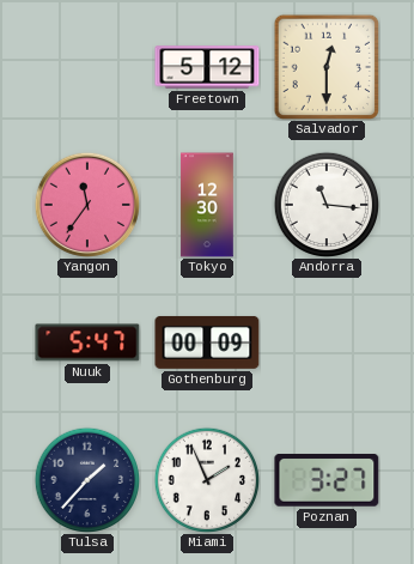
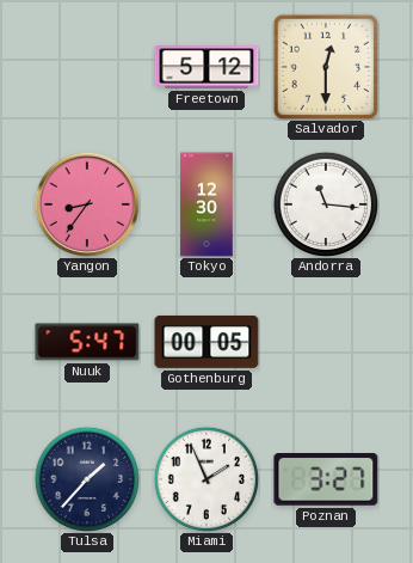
Yangon: 11:36 -> 8:36
Gothenburg: 00:09 -> 00:05
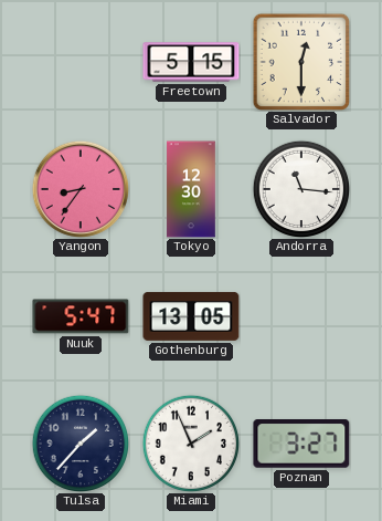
Freetown: 5:12 -> 5:15
Gothenburg: 00:05 -> 13:05
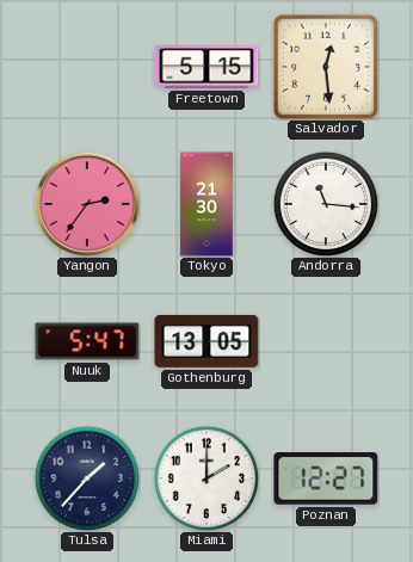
Salvador: 12:30 -> 12:29
Yangon: 8:36 -> 2:36
Tokyo: 12:30 -> 21:30
Miami: 1:56 -> 2:00
Poznan: 3:27 -> 12:27
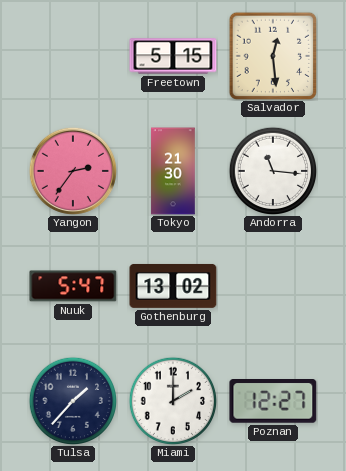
Gothenburg: 13:05 -> 13:02
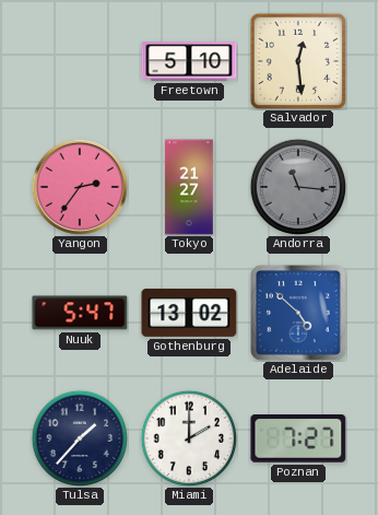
Freetown: 5:15 -> 5:10
Tokyo: 21:30 -> 21:27
Andorra dial: white -> grey
Adelaide: none -> 4:52
Poznan: 12:27 -> 7:27
